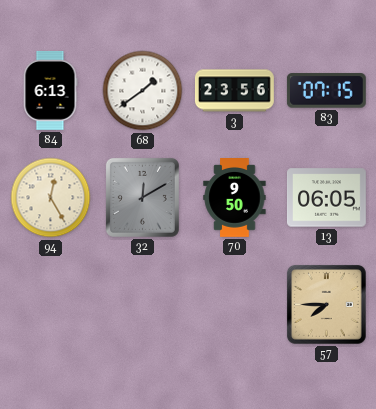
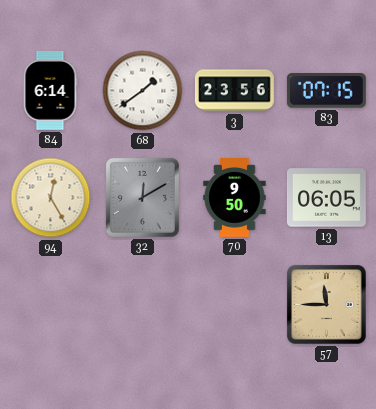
84: 6:13 -> 6:14
57: 7:45 -> 11:45
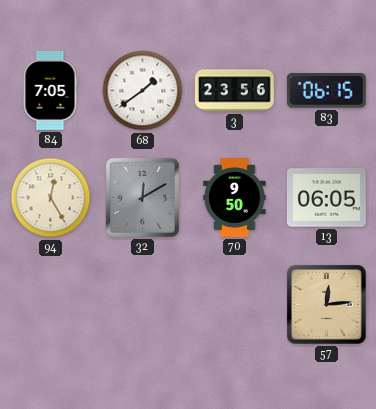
84: 6:14 -> 7:05
83: 07:15 -> 06:15
57: 11:45 -> 12:14
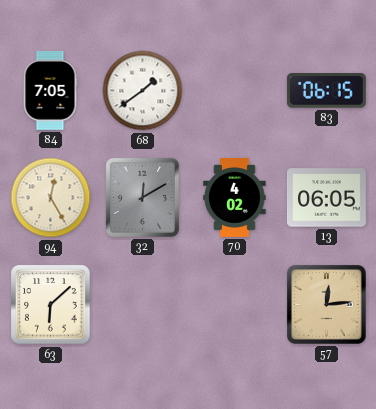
3: 23:56 -> none
70: 9:50 -> 4:02
63: none -> 6:08
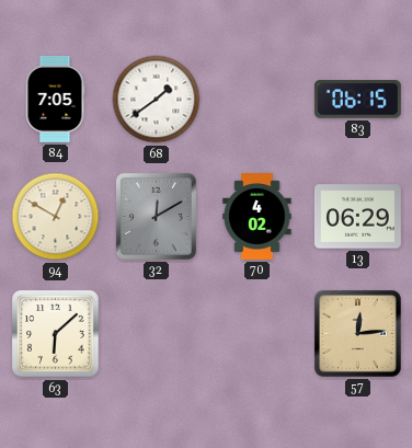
94: 12:25 -> 12:50
13: 06:05 -> 06:29
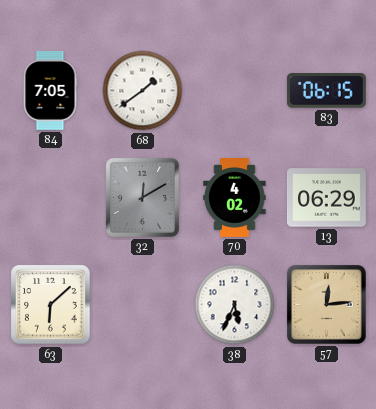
94: 12:50 -> none
38: none -> 5:34
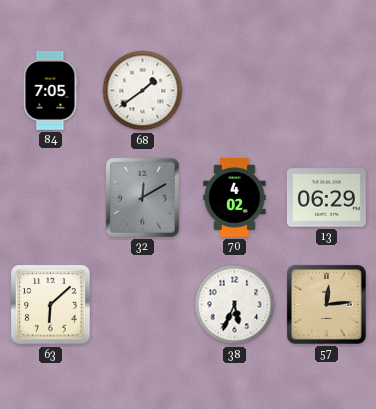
83: 06:15 -> none
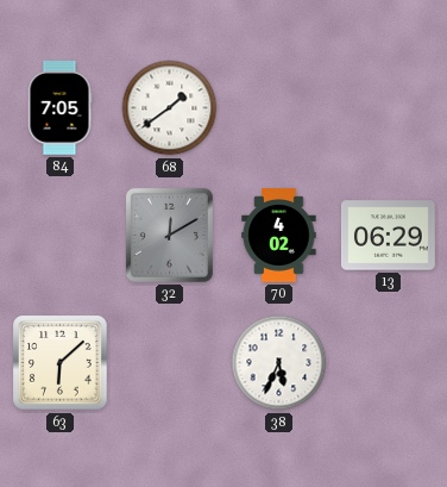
57: 12:14 -> none
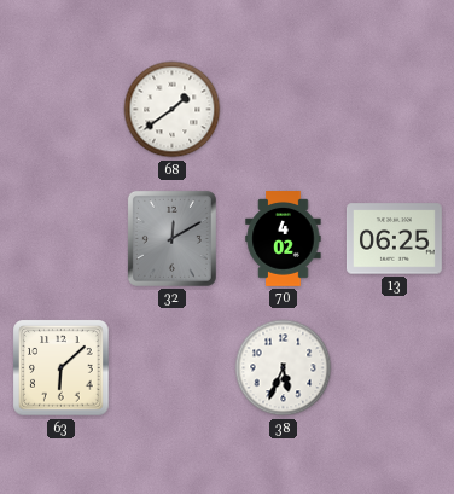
84: 7:05 -> none
13: 06:29 -> 06:25
